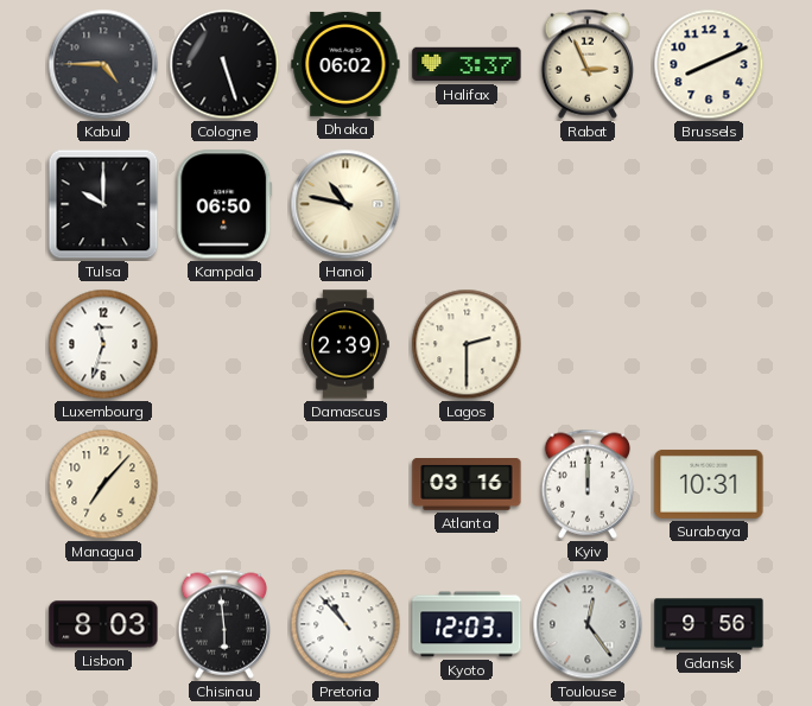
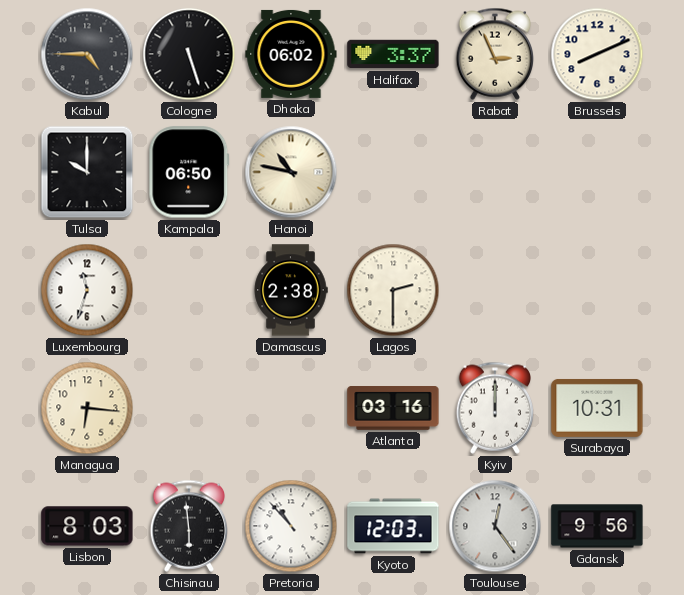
Damascus: 2:39 -> 2:38
Managua: 7:07 -> 6:16
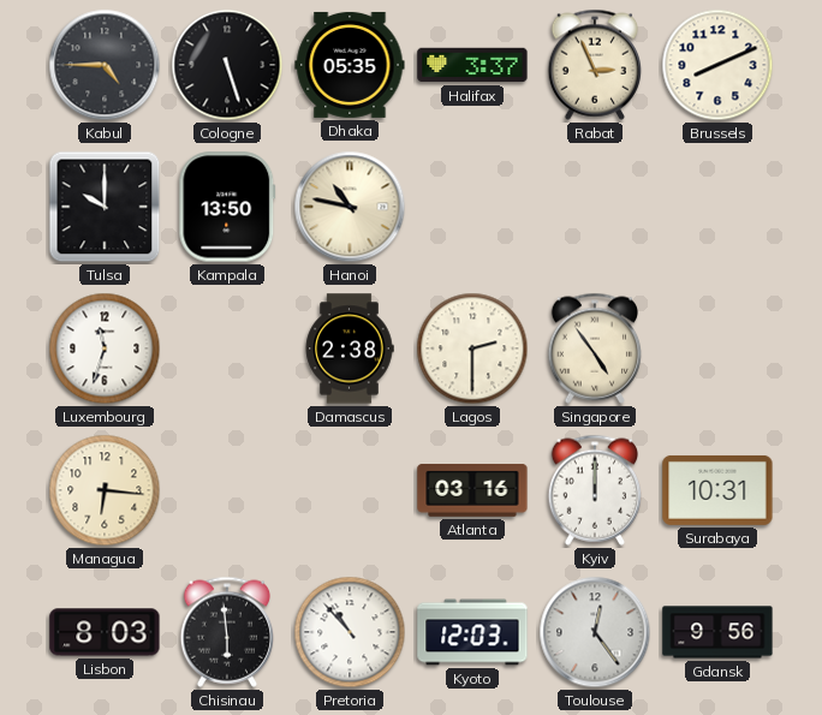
Dhaka: 06:02 -> 05:35
Kampala: 06:50 -> 13:50
Singapore: none -> 4:54
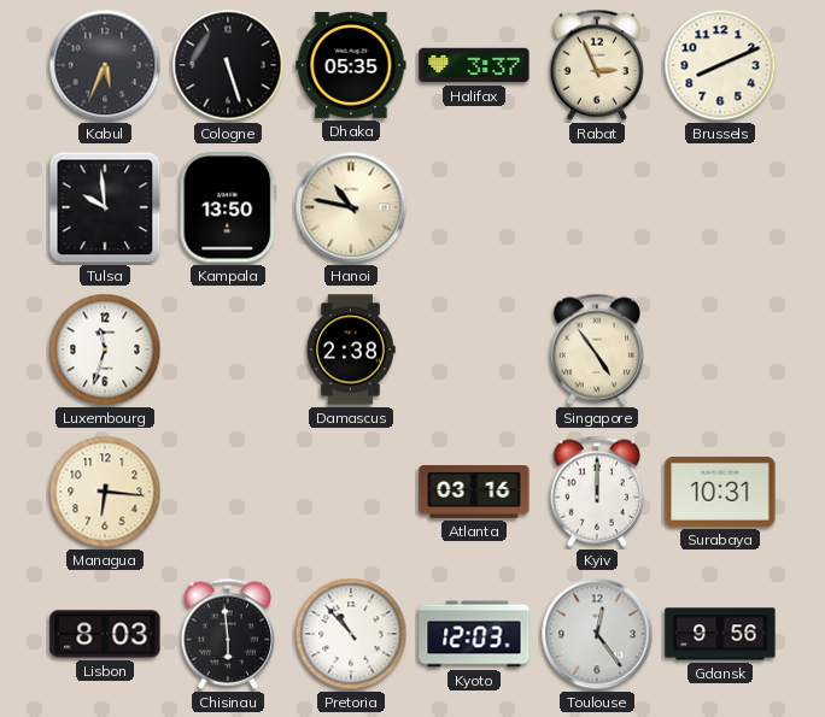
Kabul: 4:45 -> 5:34
Tulsa: 10:00 -> 9:59
Lagos: 2:30 -> none
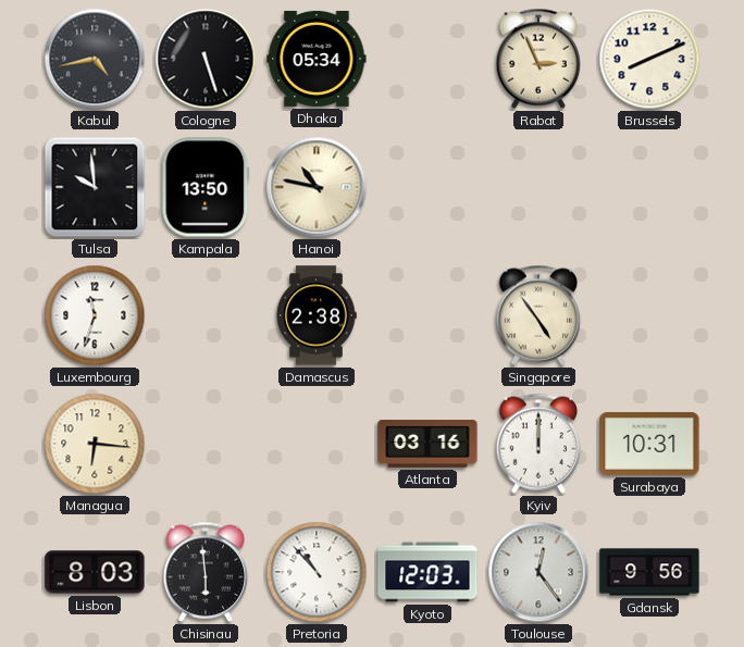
Kabul: 5:34 -> 4:43
Dhaka: 05:35 -> 05:34
Halifax: 3:37 -> none
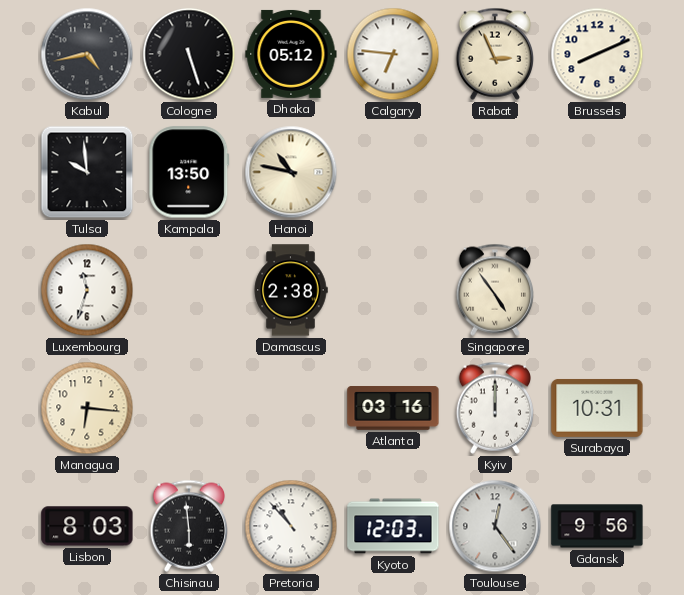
Dhaka: 05:34 -> 05:12
Calgary: none -> 6:46
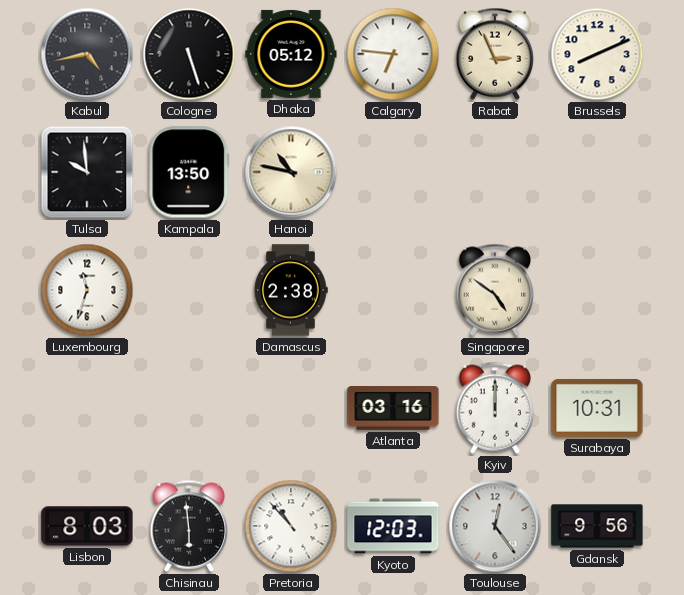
Singapore: 4:54 -> 4:51
Managua: 6:16 -> none
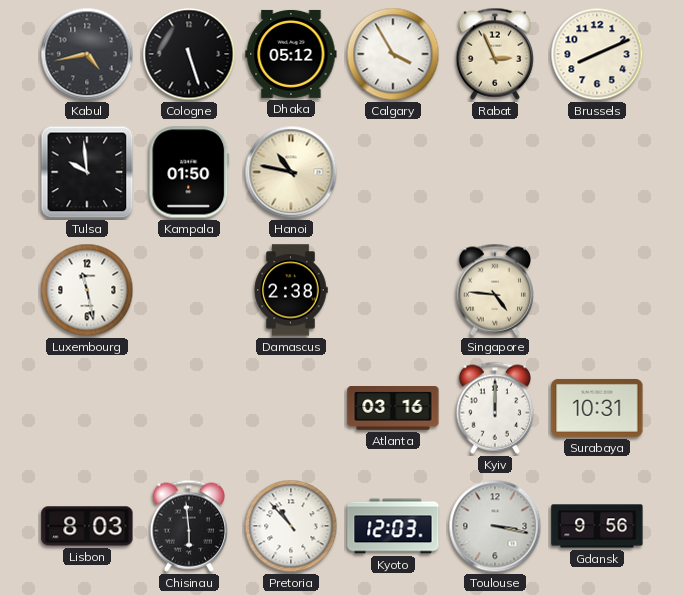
Calgary: 6:46 -> 3:55
Kampala: 13:50 -> 01:50
Luxembourg: 11:33 -> 11:28
Singapore: 4:51 -> 4:46
Toulouse: 12:24 -> 3:17
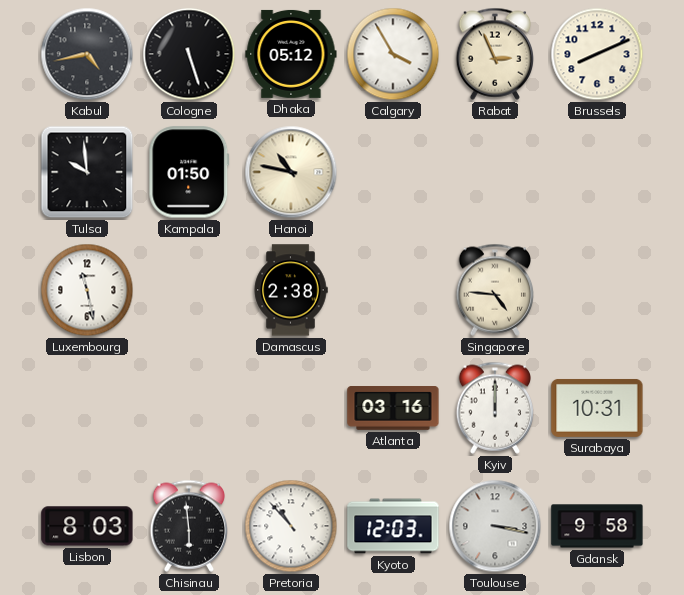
Gdansk: 9:56 -> 9:58
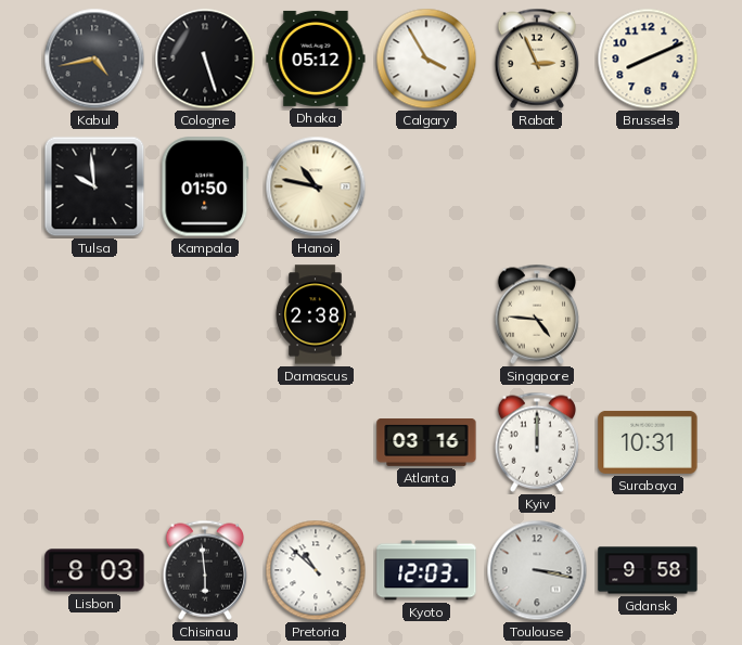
Luxembourg: 11:28 -> none
Pretoria: 10:53 -> 10:52
